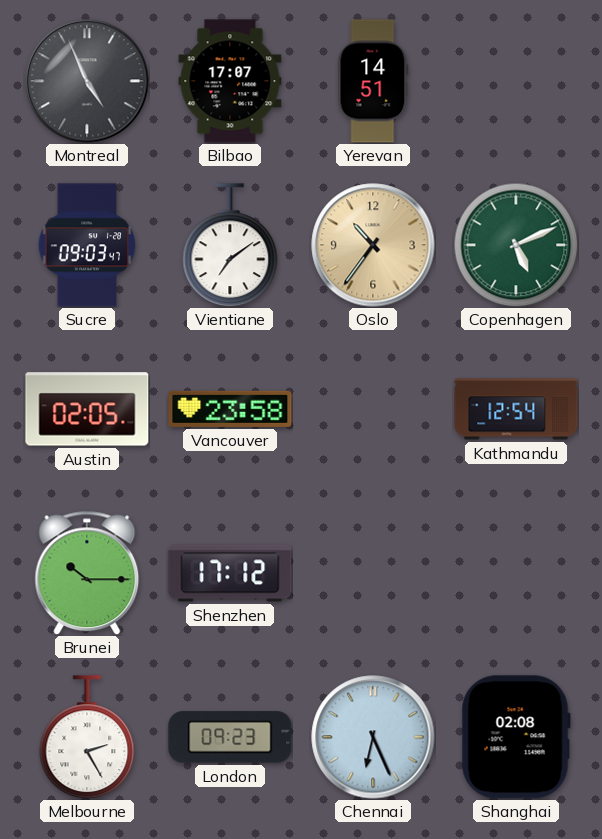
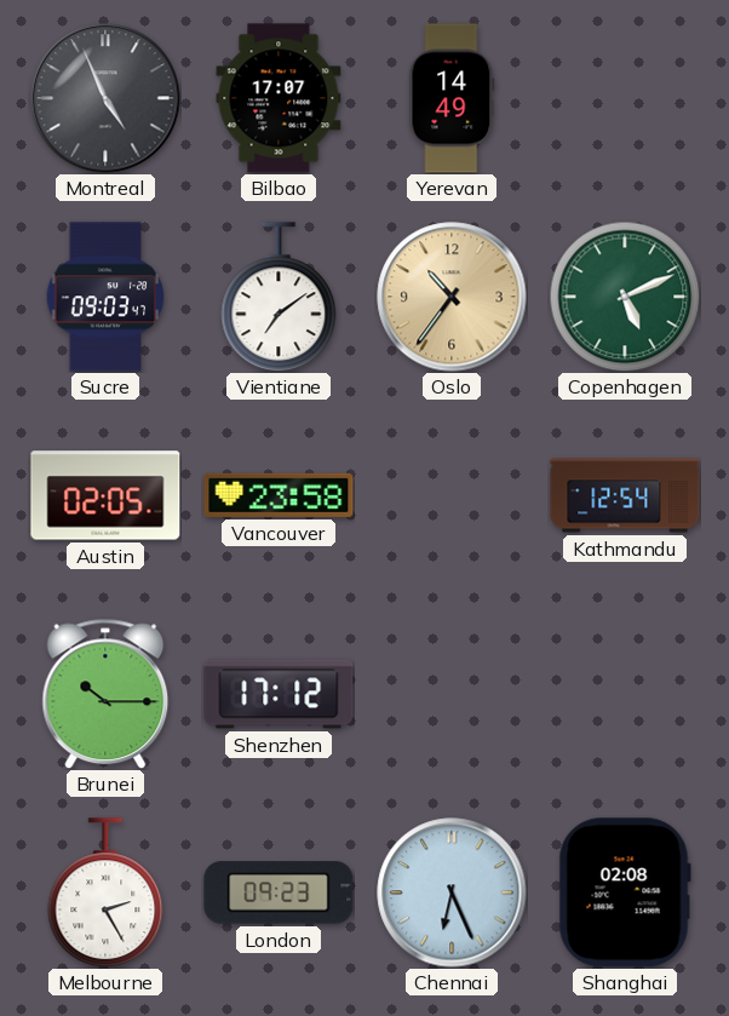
Yerevan: 14:51 -> 14:49
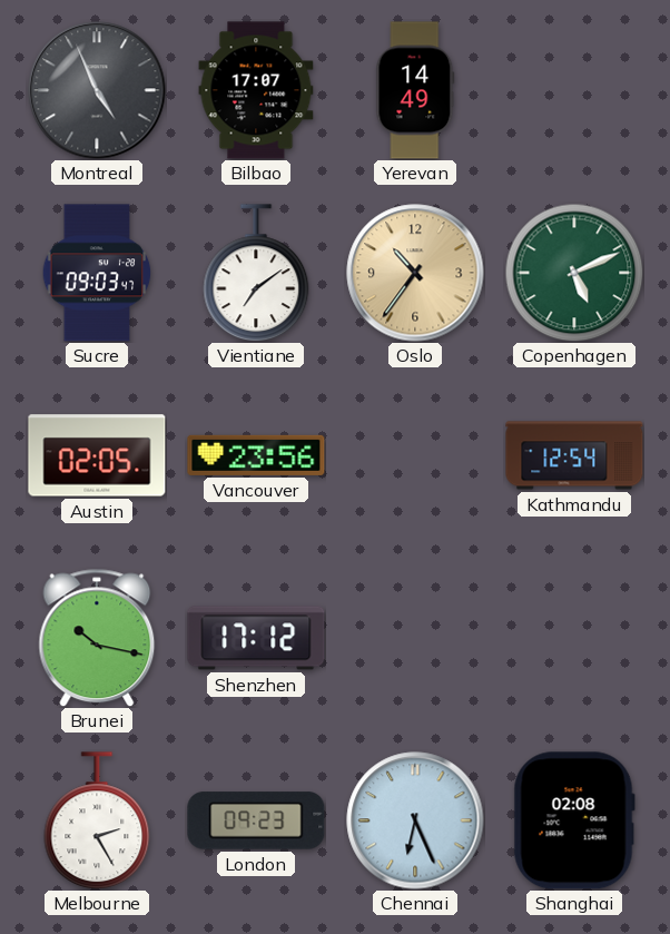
Vancouver: 23:58 -> 23:56
Brunei: 10:15 -> 10:17
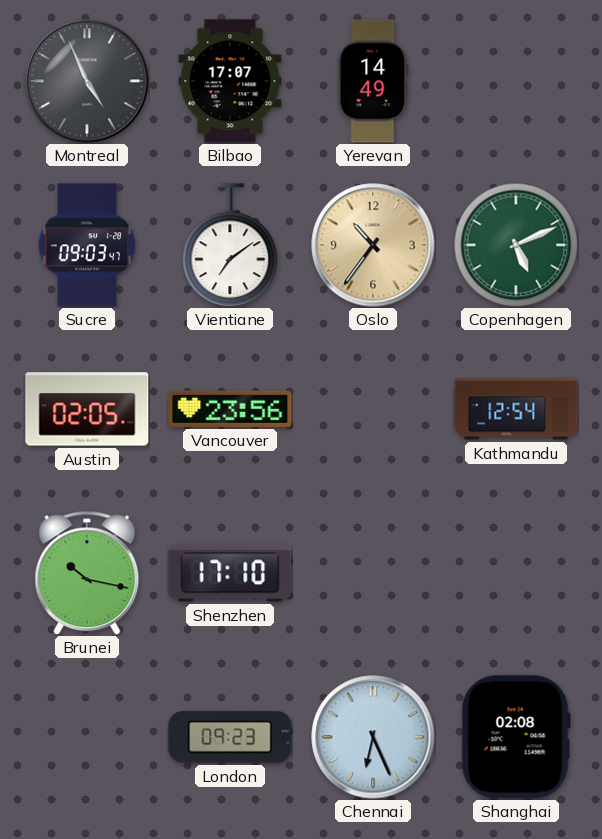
Shenzhen: 17:12 -> 17:10
Melbourne: 2:25 -> none
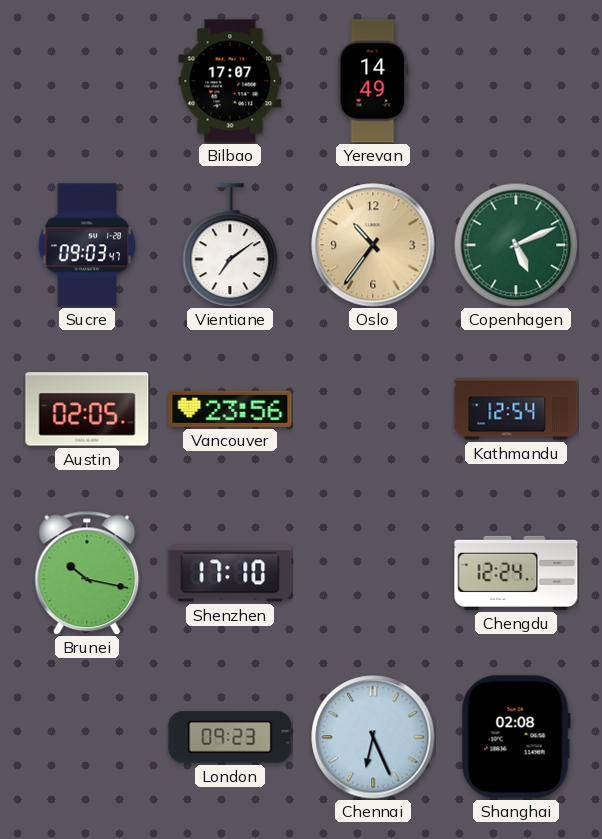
Montreal: 4:56 -> none
Chengdu: none -> 12:24
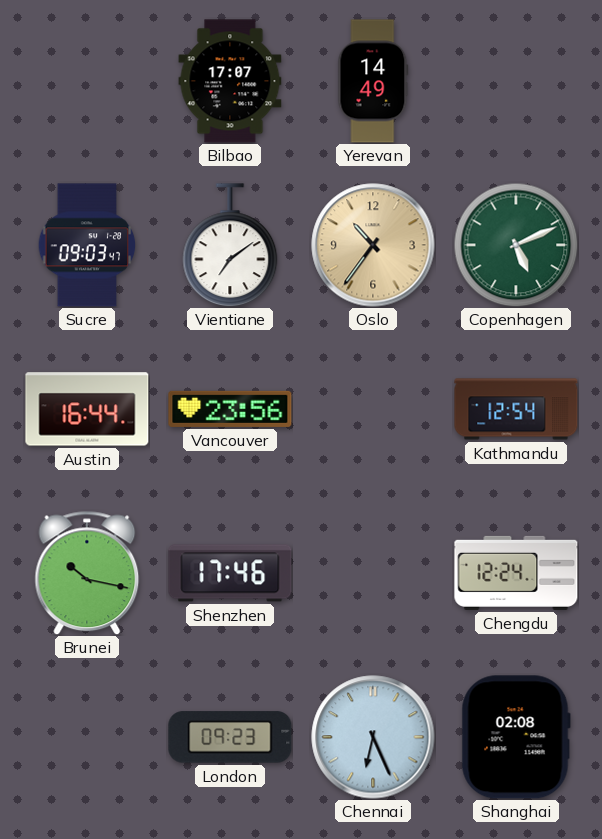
Austin: 02:05 -> 16:44
Shenzhen: 17:10 -> 17:46
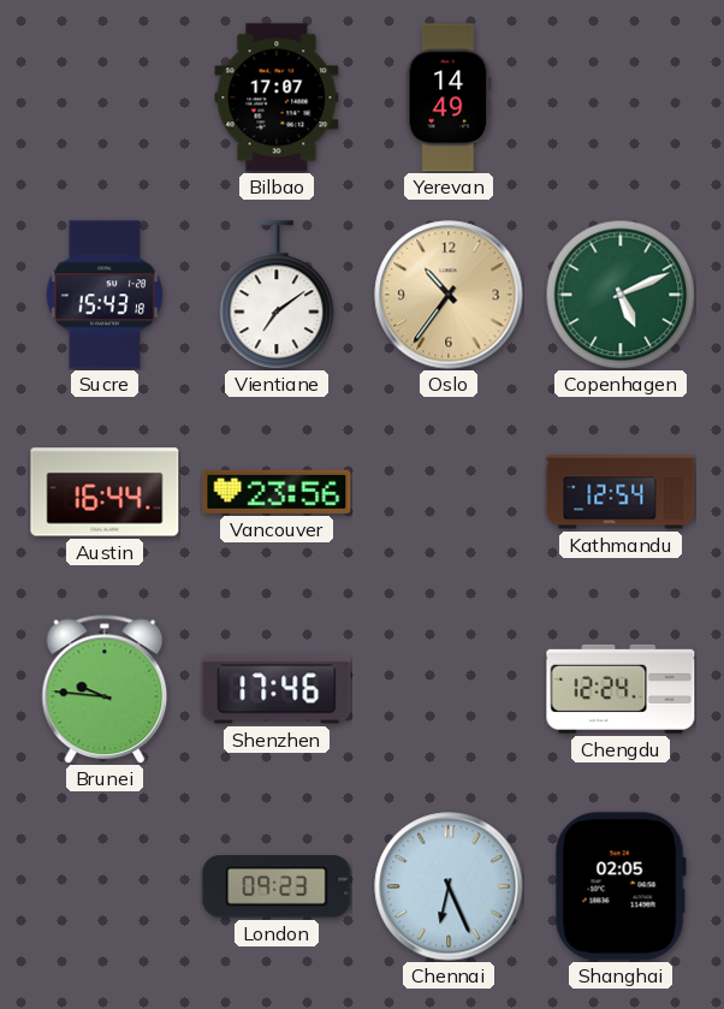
Sucre: 09:03 -> 15:43
Brunei: 10:17 -> 9:46
Shanghai: 02:08 -> 02:05
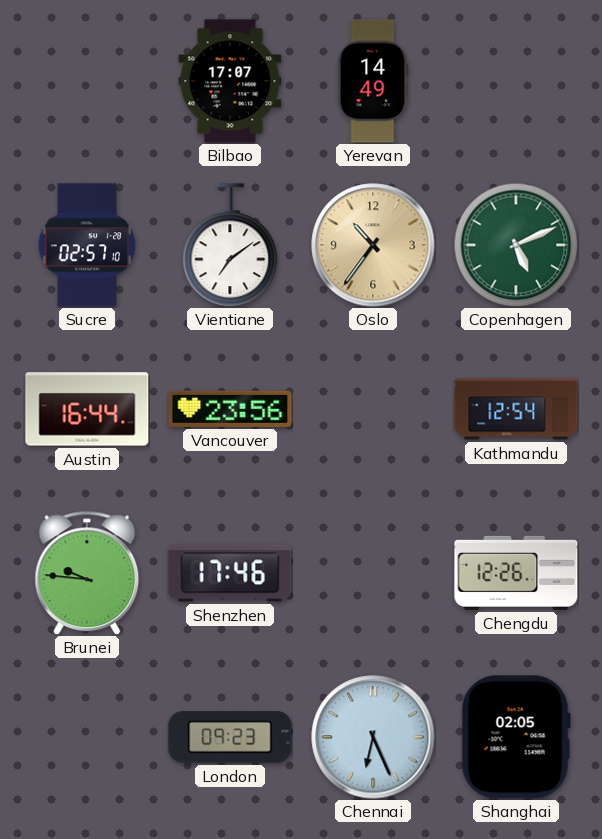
Sucre: 15:43 -> 02:57
Chengdu: 12:24 -> 12:26
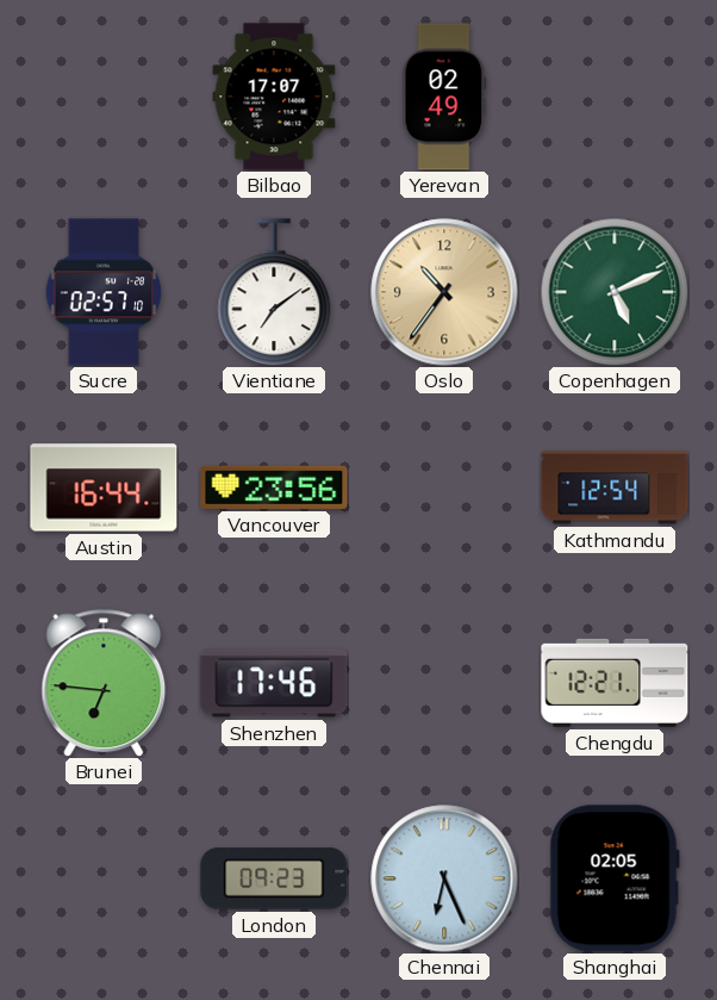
Yerevan: 14:49 -> 02:49
Brunei: 9:46 -> 6:46
Chengdu: 12:26 -> 12:21
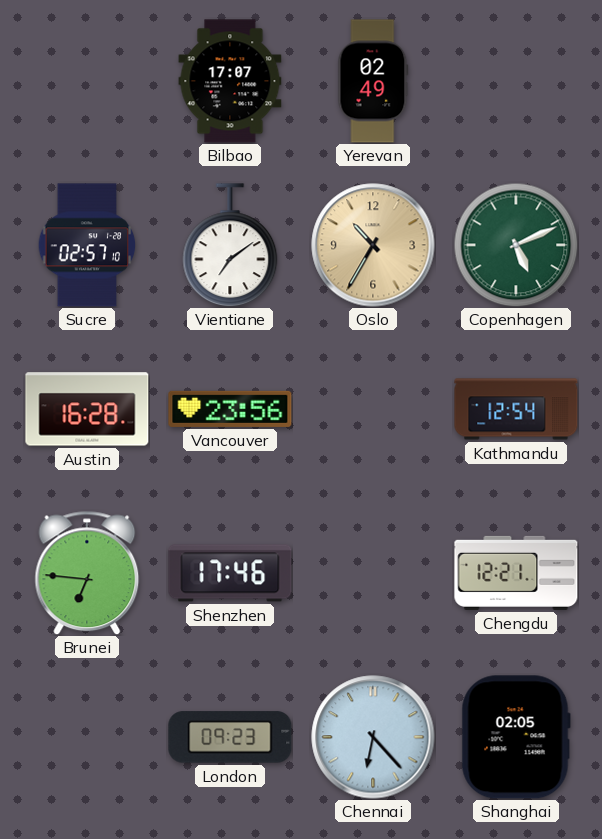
Oslo: 10:36 -> 10:35
Austin: 16:44 -> 16:28
Chennai: 6:26 -> 6:23
